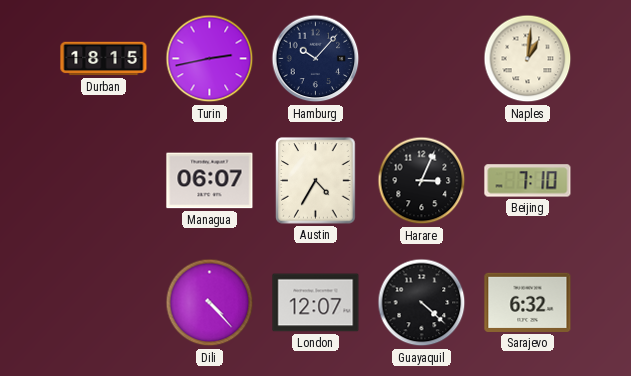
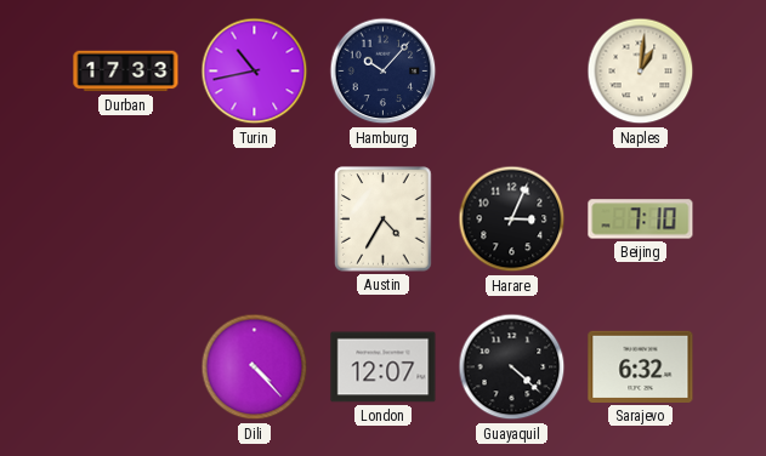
Durban: 18:15 -> 17:33
Turin: 2:43 -> 10:43
Managua: 06:07 -> none
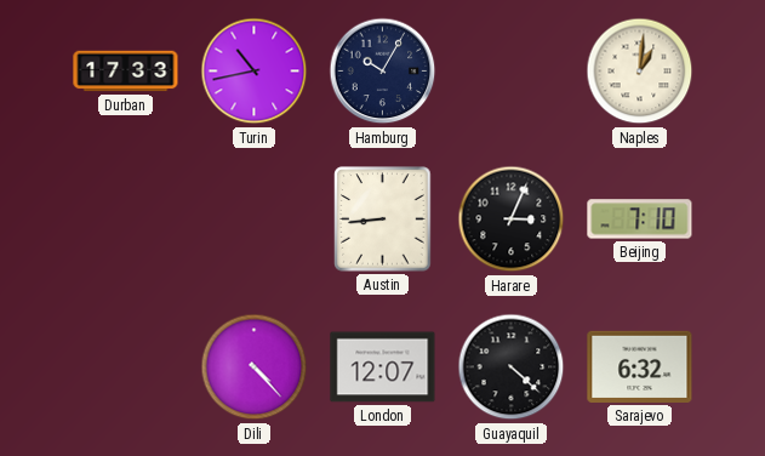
Hamburg: 10:07 -> 10:05
Austin: 4:35 -> 8:44
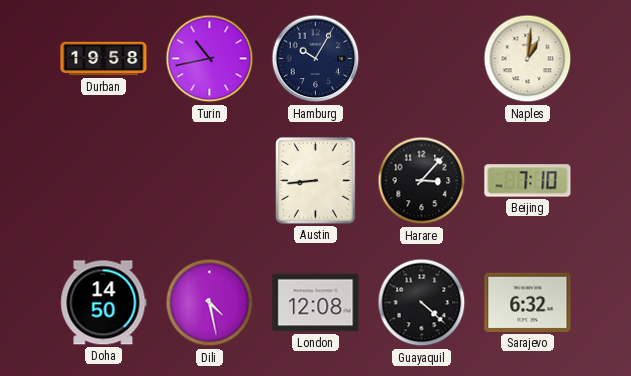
Durban: 17:33 -> 19:58
Harare: 3:04 -> 3:07
Doha: none -> 14:50
Dili: 4:23 -> 4:28
London: 12:07 -> 12:08
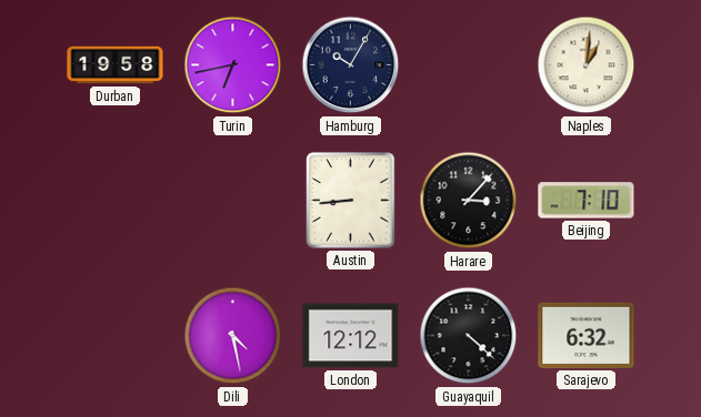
Turin: 10:43 -> 6:43
Doha: 14:50 -> none
London: 12:08 -> 12:12
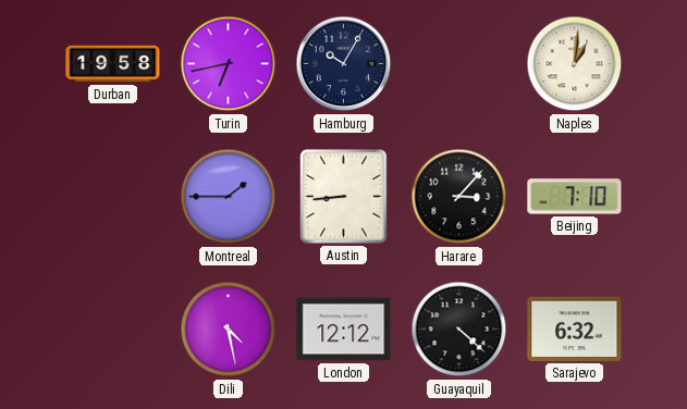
Montreal: none -> 1:45
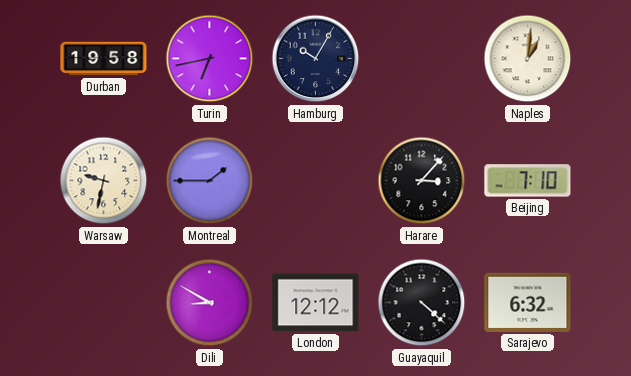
Warsaw: none -> 9:32
Austin: 8:44 -> none
Dili: 4:28 -> 8:50
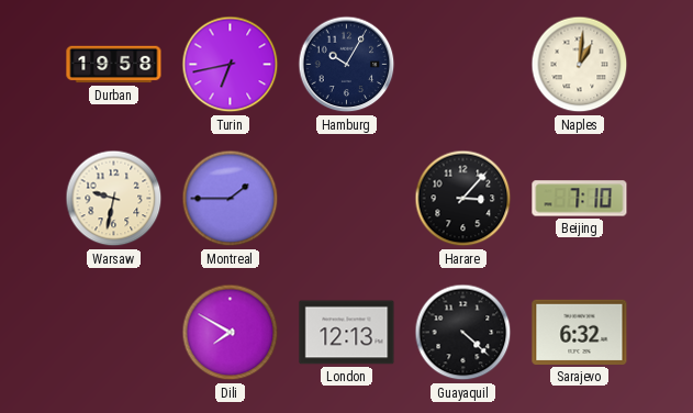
Dili: 8:50 -> 7:50
London: 12:12 -> 12:13
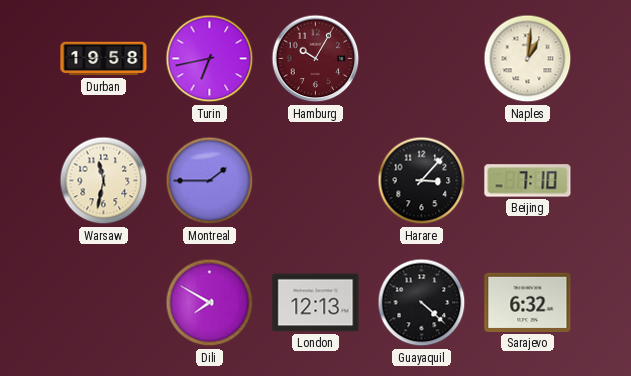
Hamburg dial: navy -> burgundy
Warsaw: 9:32 -> 11:32
